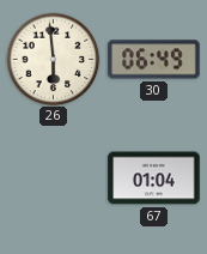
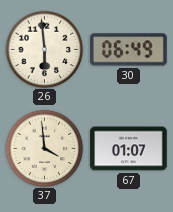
37: none -> 3:59
67: 01:04 -> 01:07
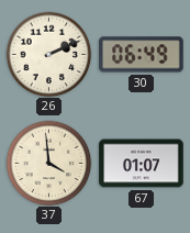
26: 5:59 -> 2:11
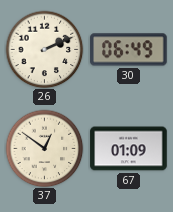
37: 3:59 -> 12:51
67: 01:07 -> 01:09
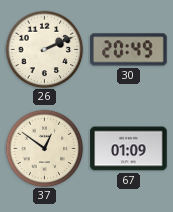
30: 06:49 -> 20:49
